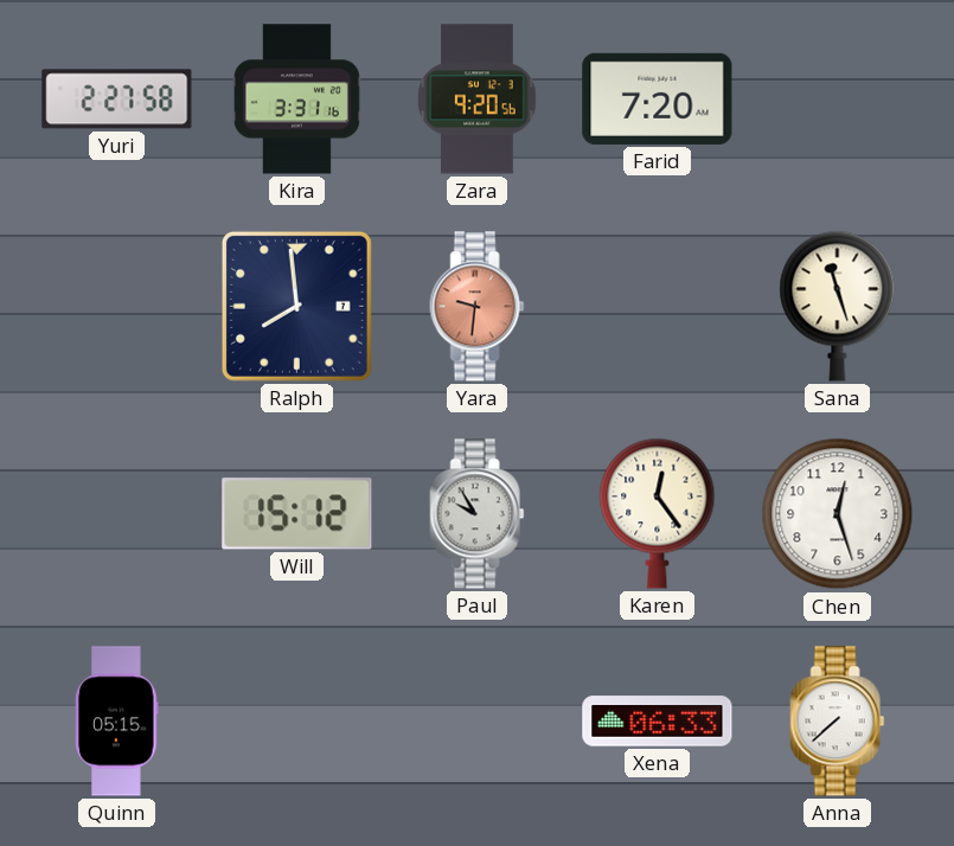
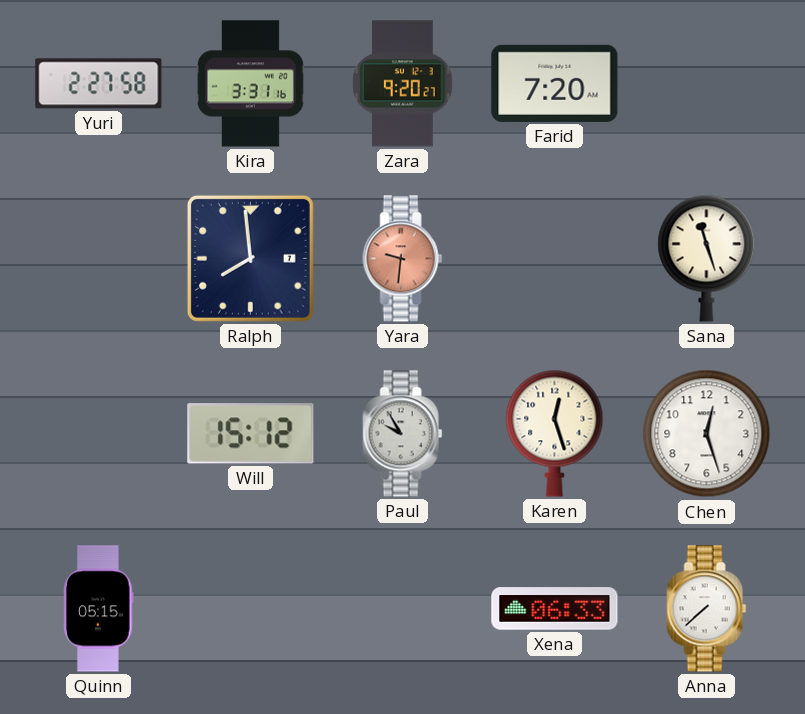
Zara: 9:20:56 -> 9:20:27
Karen: 12:24 -> 12:27
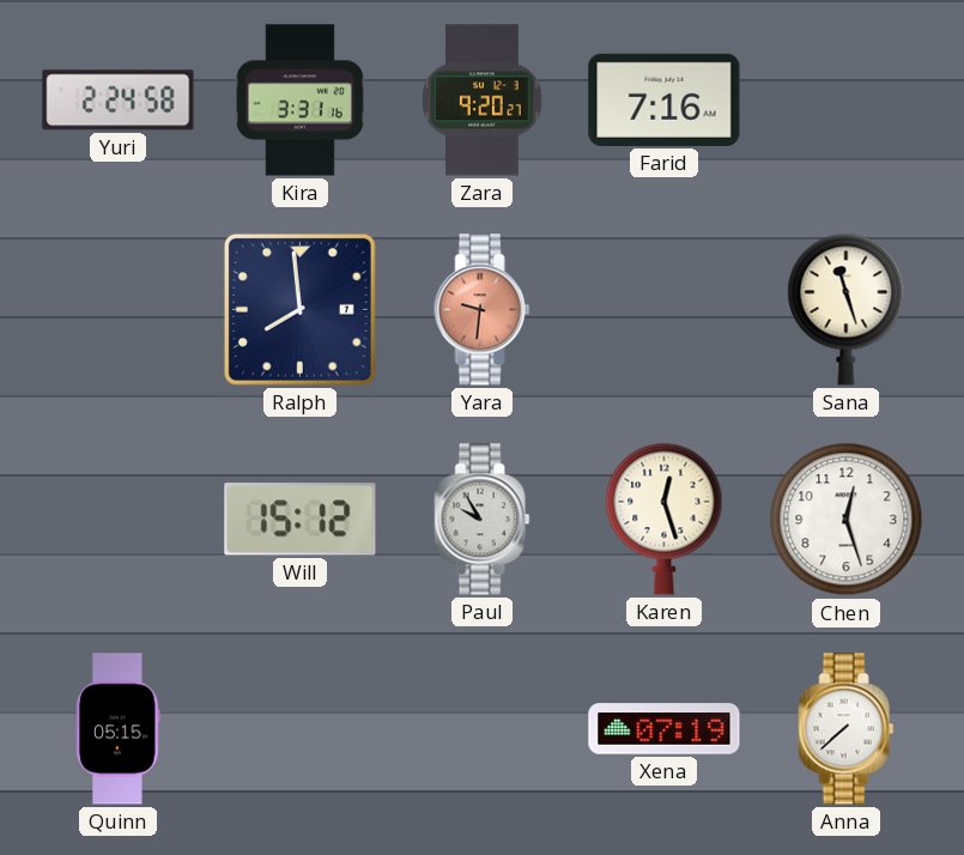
Yuri: 2:27 -> 2:24
Farid: 7:20 -> 7:16
Xena: 06:33 -> 07:19
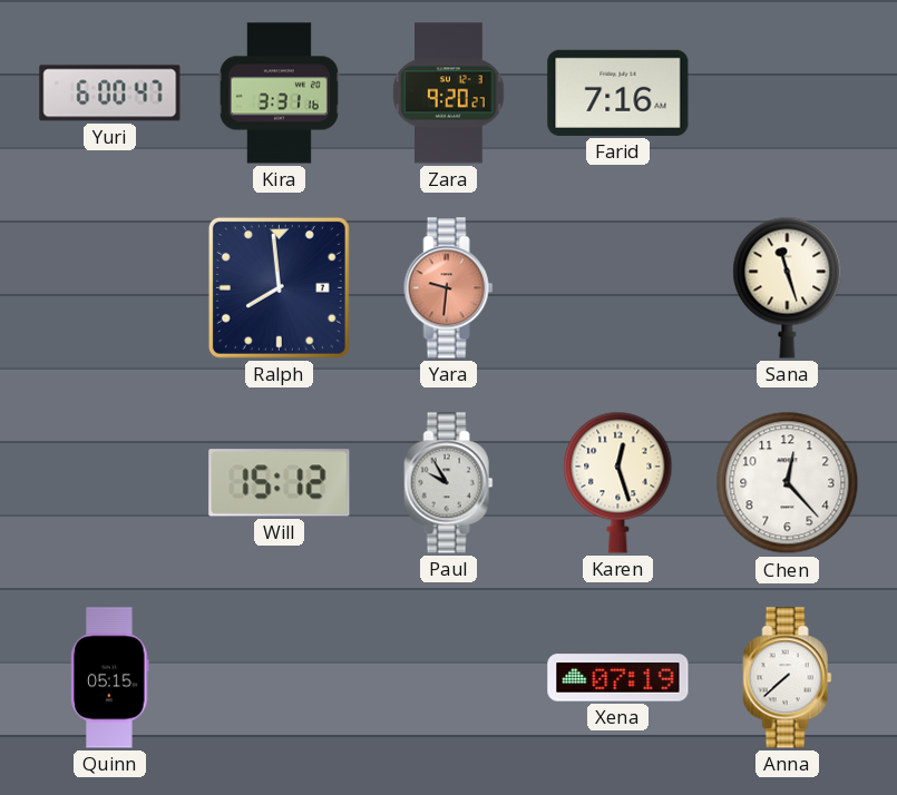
Yuri: 2:24 -> 6:00
Chen: 12:27 -> 12:23
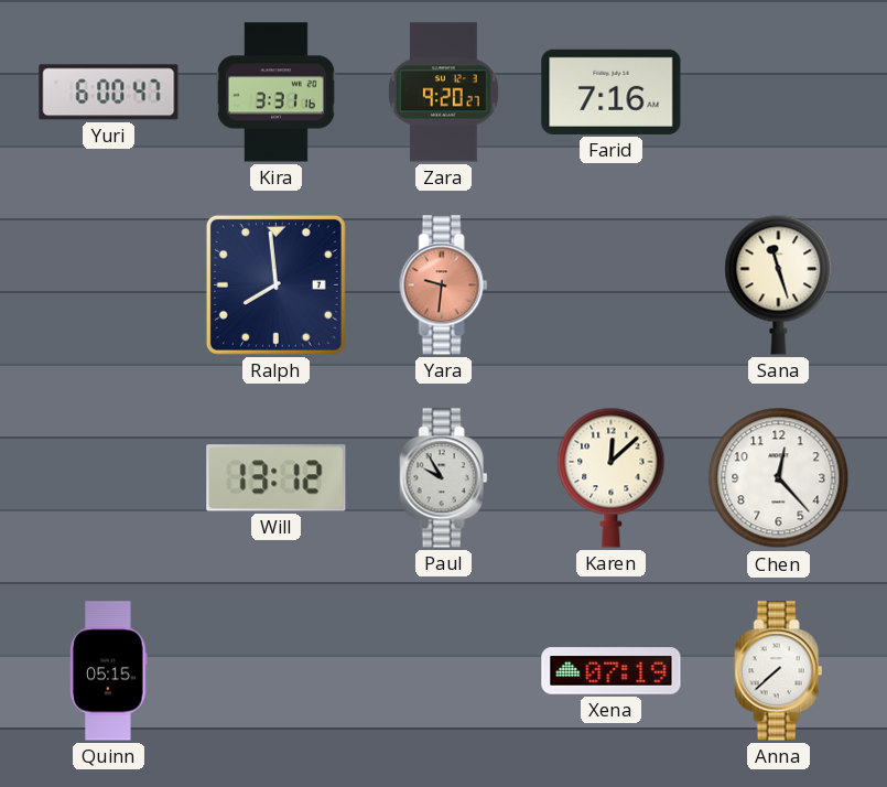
Will: 15:12 -> 13:12
Karen: 12:27 -> 12:08
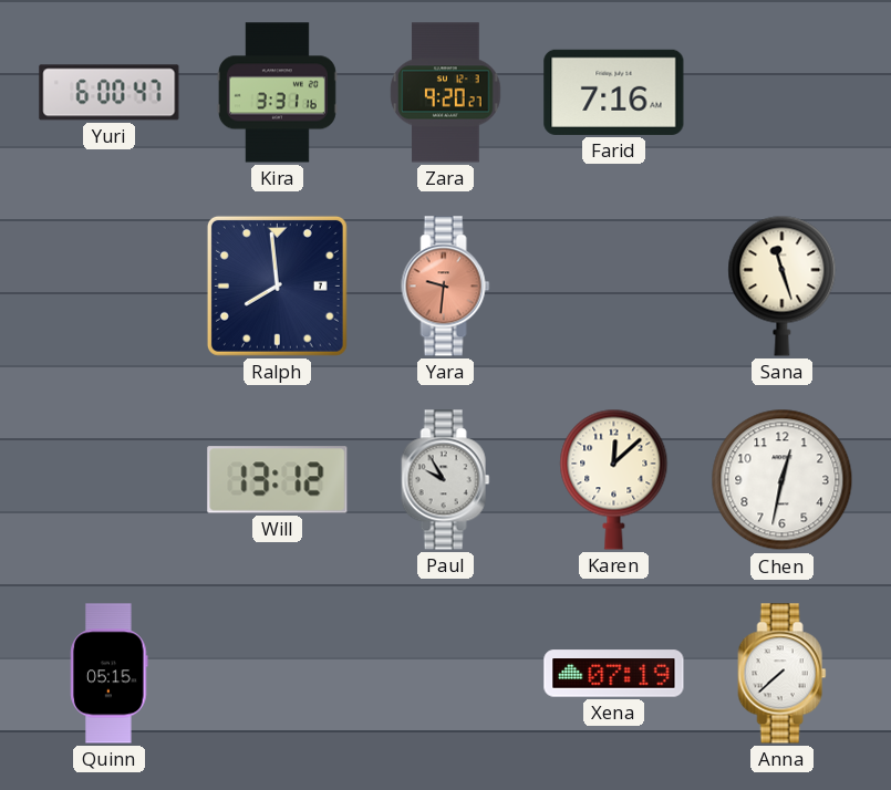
Chen: 12:23 -> 12:32
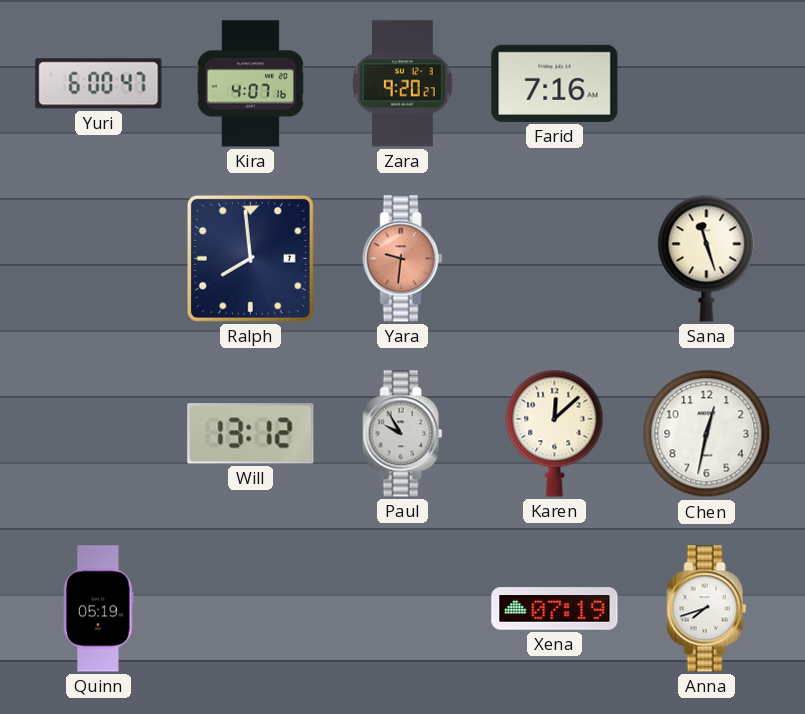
Kira: 3:31 -> 4:07
Quinn: 05:15 -> 05:19
Anna: 7:38 -> 7:42
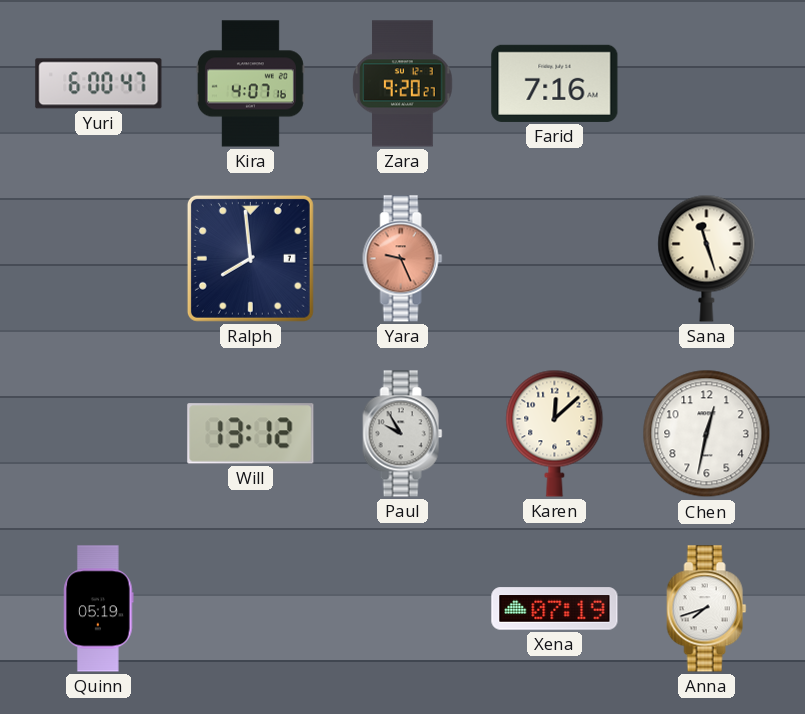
Yara: 9:31 -> 9:26
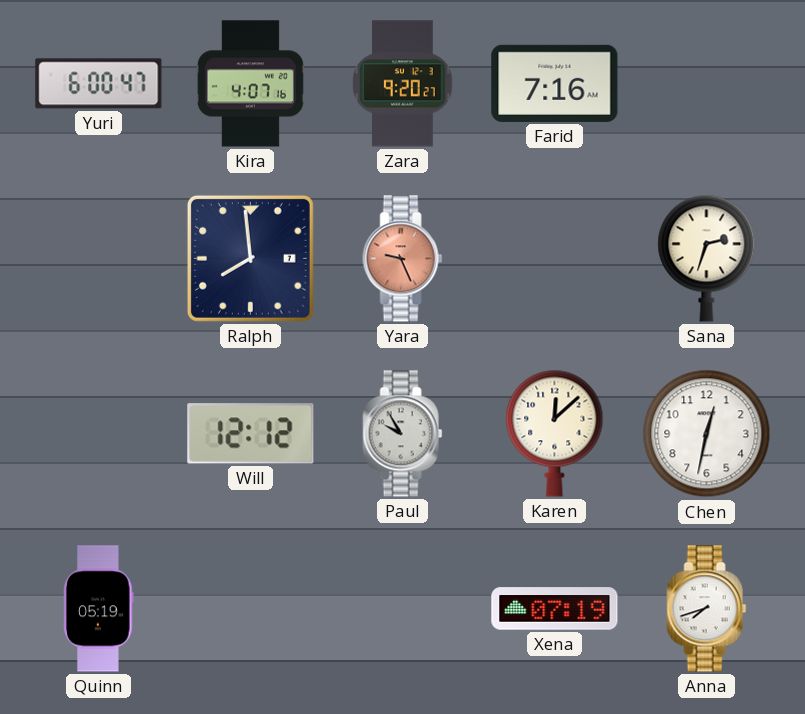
Sana: 11:27 -> 2:33
Will: 13:12 -> 12:12
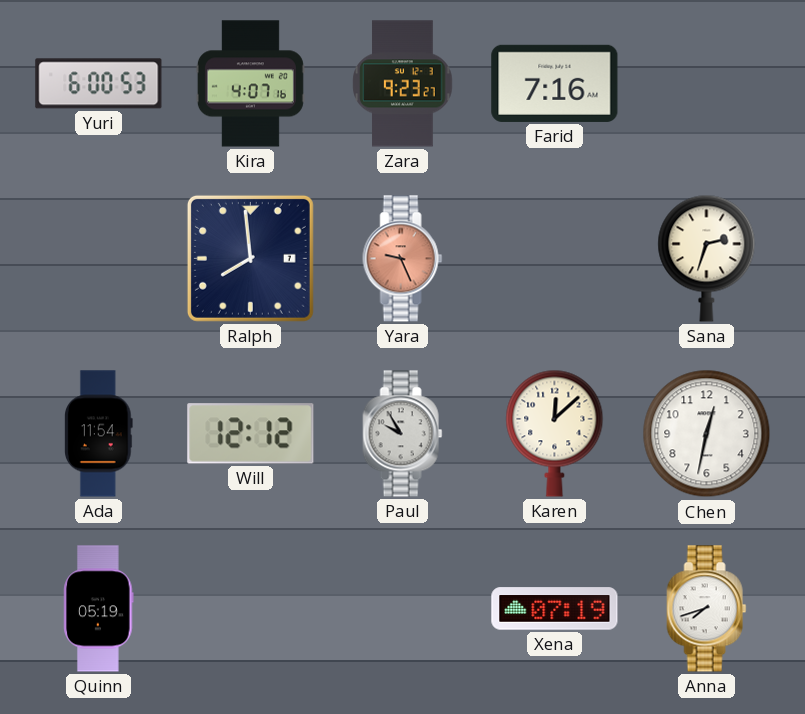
Yuri: 6:00:47 -> 6:00:53
Zara: 9:20 -> 9:23
Ada: none -> 11:54
